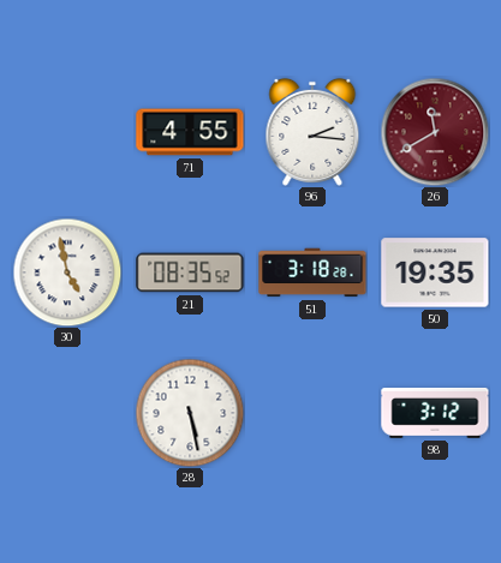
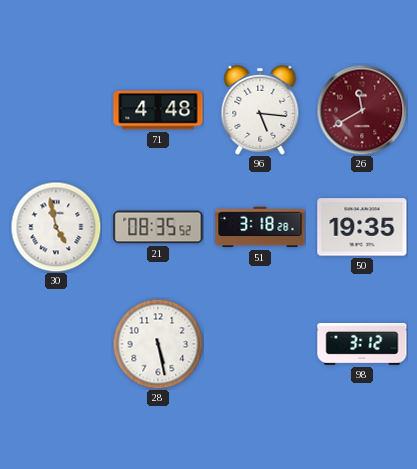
71: 4:55 -> 4:48
96: 2:16 -> 5:16
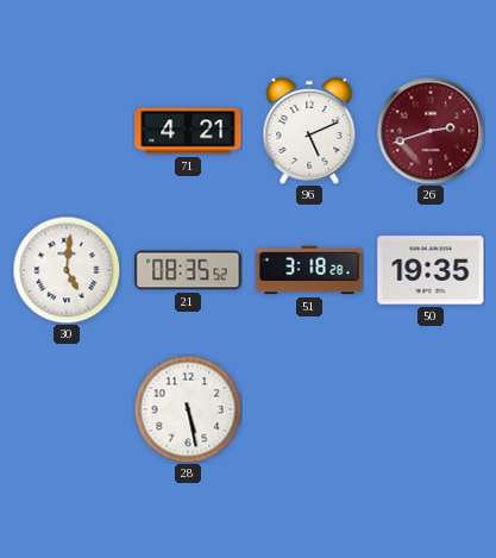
71: 4:48 -> 4:21
96: 5:16 -> 5:11
26: 11:40 -> 2:42
30: 4:58 -> 5:01
98: 3:12 -> none
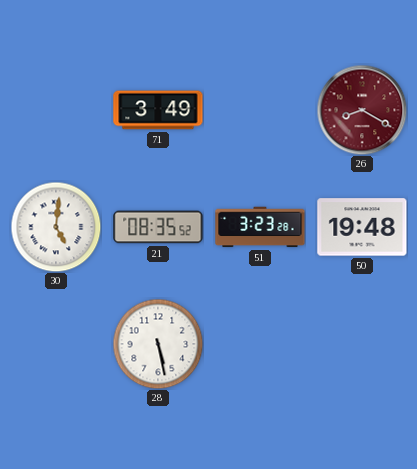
71: 4:21 -> 3:49
96: 5:11 -> none
26: 2:42 -> 8:20
51: 3:18 -> 3:23
50: 19:35 -> 19:48
